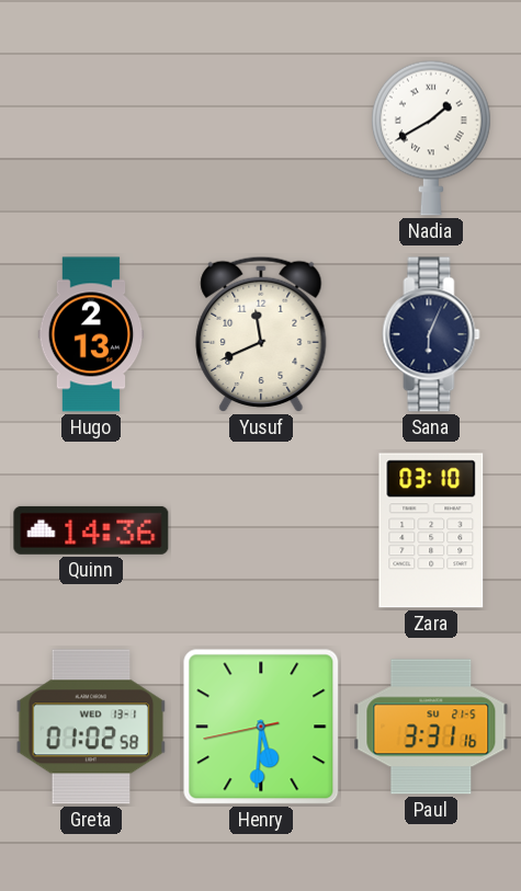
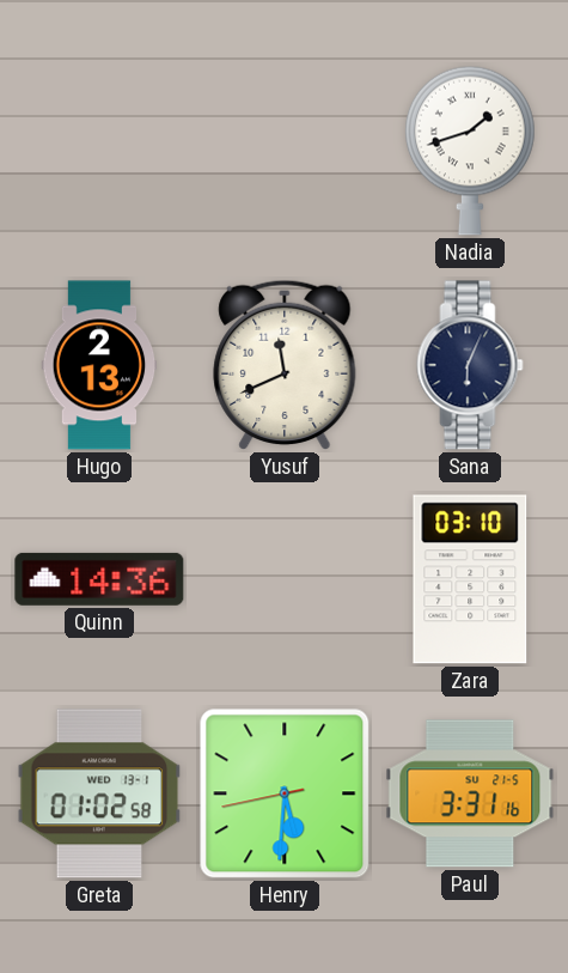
Nadia: 1:40 -> 1:42
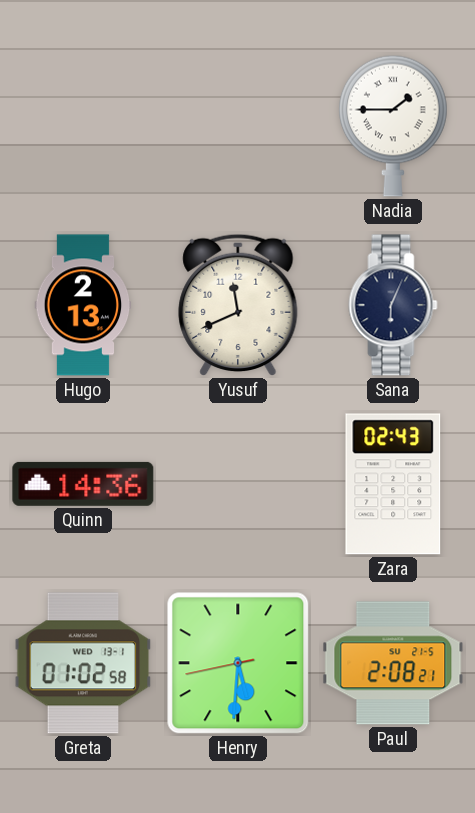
Nadia: 1:42 -> 1:45
Zara: 03:10 -> 02:43
Paul: 3:31 -> 2:08
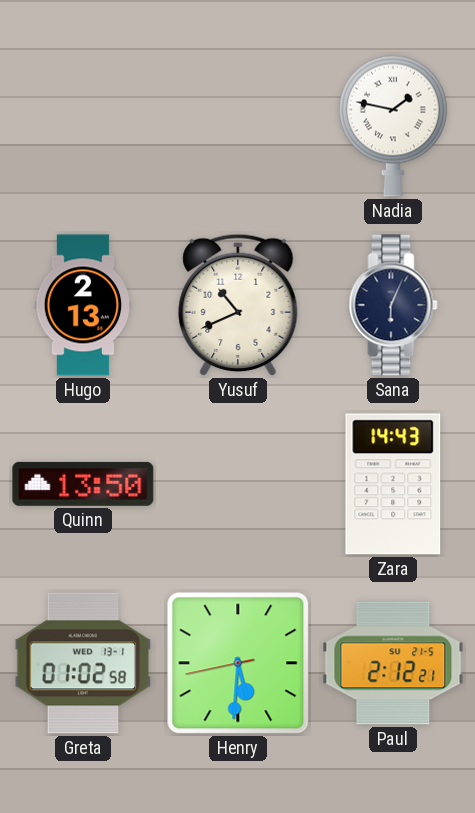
Nadia: 1:45 -> 1:47
Yusuf: 11:41 -> 10:41
Quinn: 14:36 -> 13:50
Zara: 02:43 -> 14:43
Paul: 2:08 -> 2:12
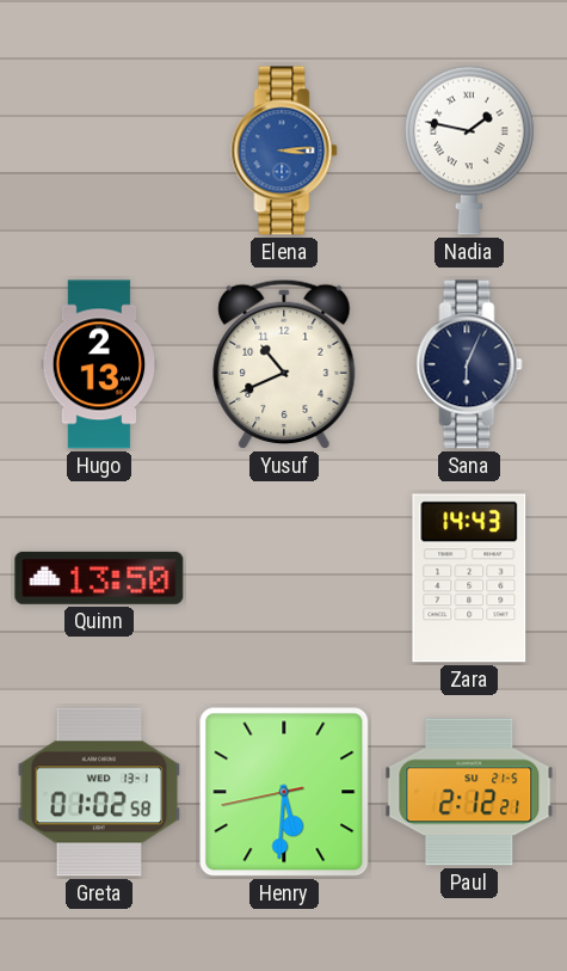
Elena: none -> 3:14
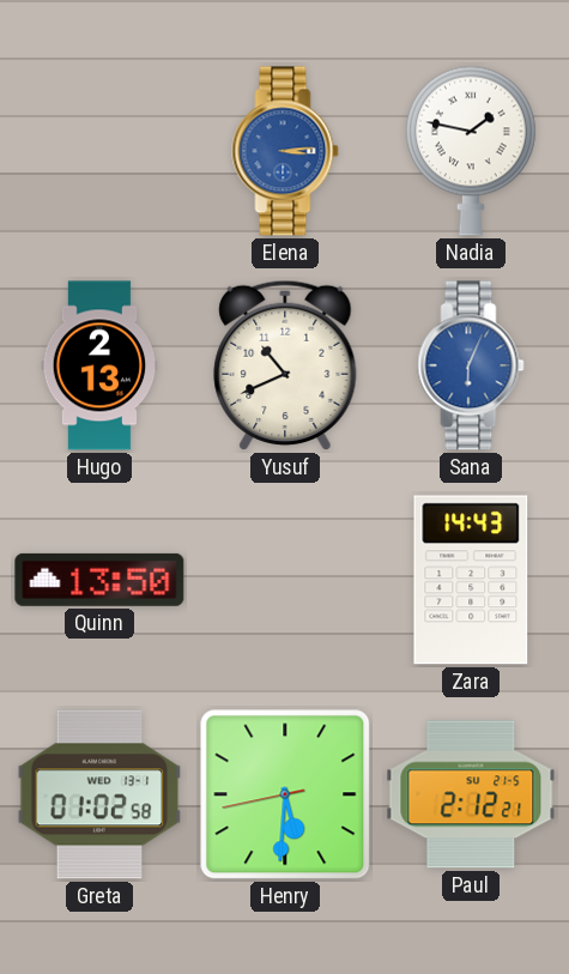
Sana dial: navy -> blue
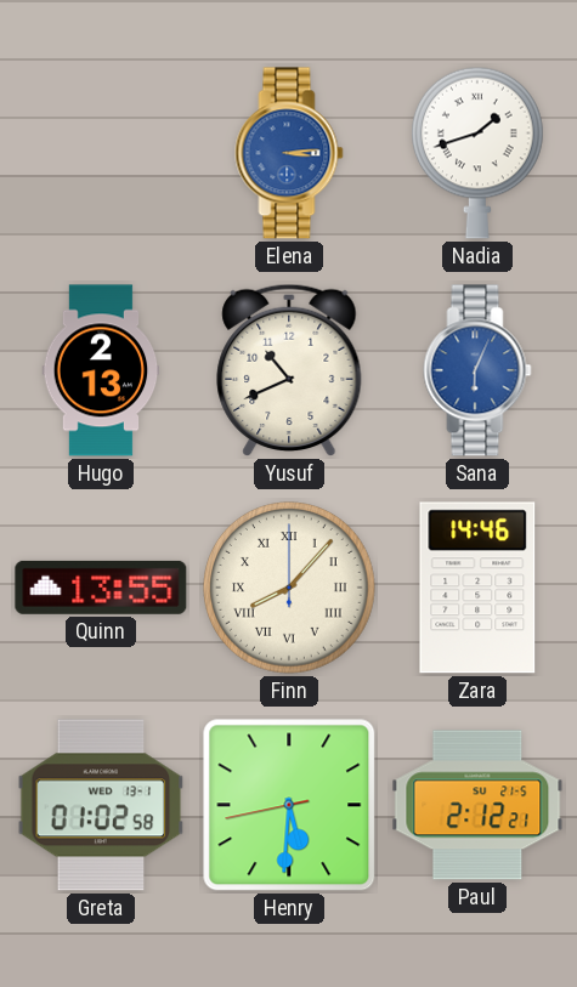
Nadia: 1:47 -> 1:42
Quinn: 13:50 -> 13:55
Finn: none -> 8:07
Zara: 14:43 -> 14:46
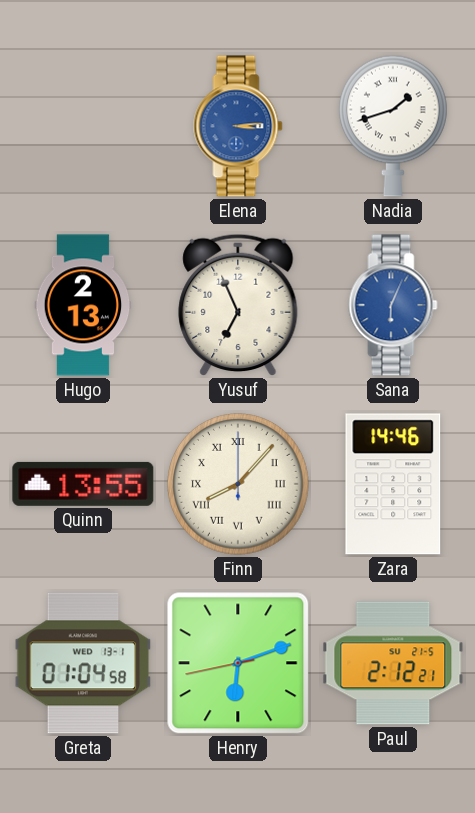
Yusuf: 10:41 -> 6:56
Greta: 01:02 -> 01:04
Henry: 5:30 -> 6:11
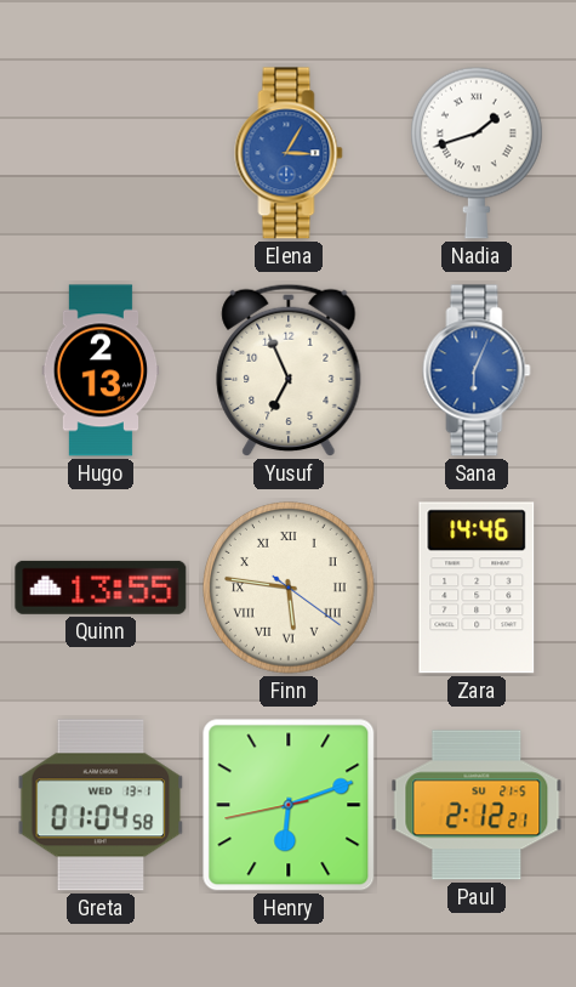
Elena: 3:14 -> 3:05
Finn: 8:07 -> 5:46
